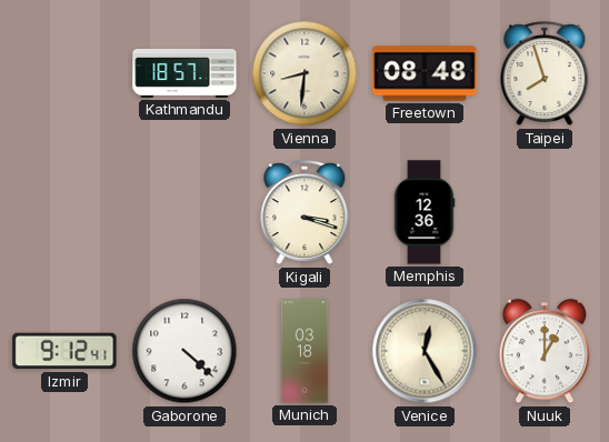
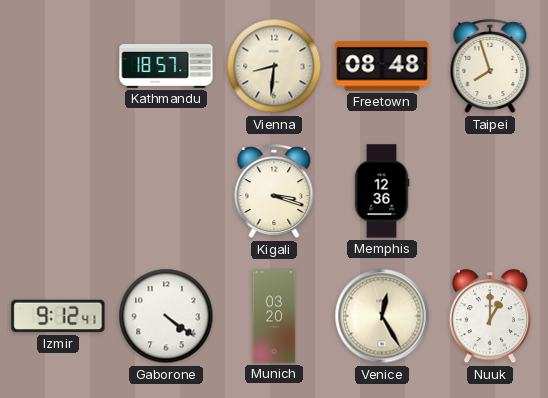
Gaborone: 4:22 -> 4:21
Munich: 03:18 -> 03:20
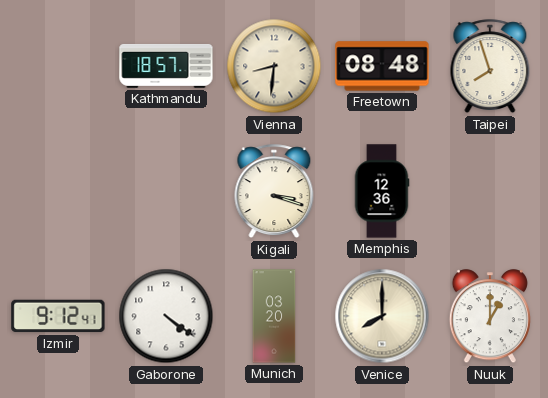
Venice: 12:25 -> 8:00
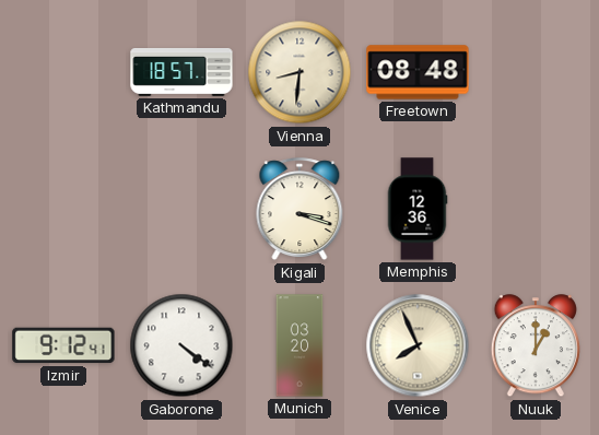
Taipei: 7:57 -> none
Venice: 8:00 -> 7:56
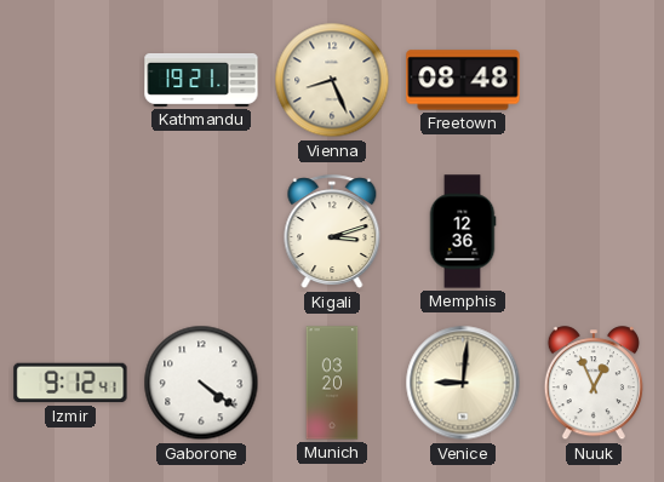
Kathmandu: 18:57 -> 19:21
Vienna: 8:31 -> 8:26
Kigali: 3:18 -> 3:12
Venice: 7:56 -> 9:01
Nuuk: 1:00 -> 12:56
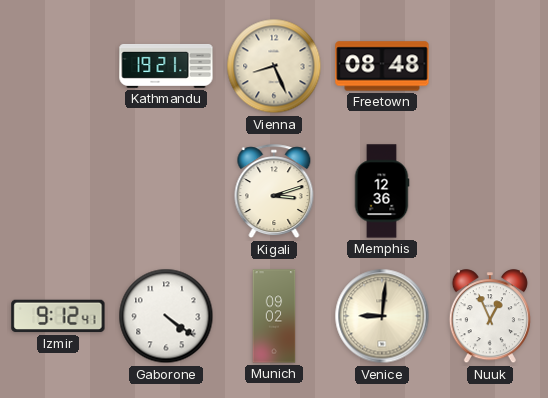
Munich: 03:20 -> 09:02
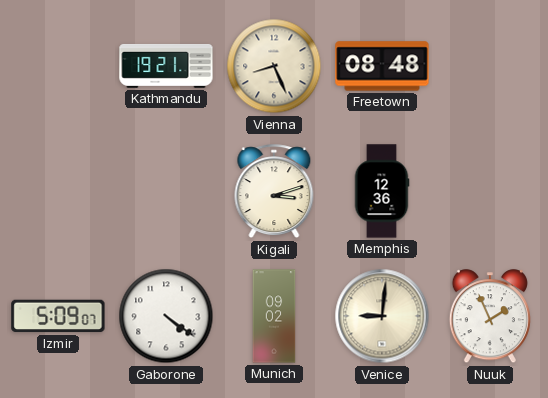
Izmir: 9:12 -> 5:09
Nuuk: 12:56 -> 1:56
